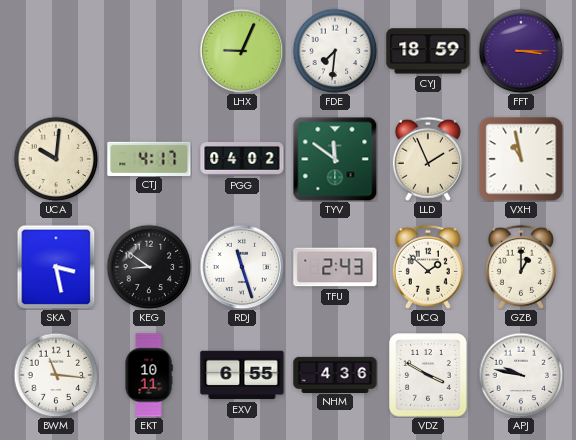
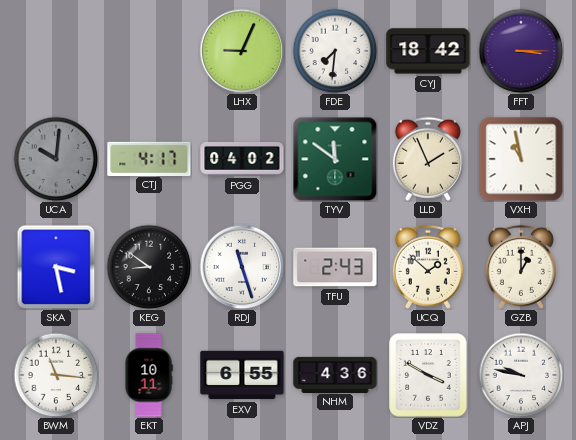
CYJ: 18:59 -> 18:42
UCA dial: cream -> grey
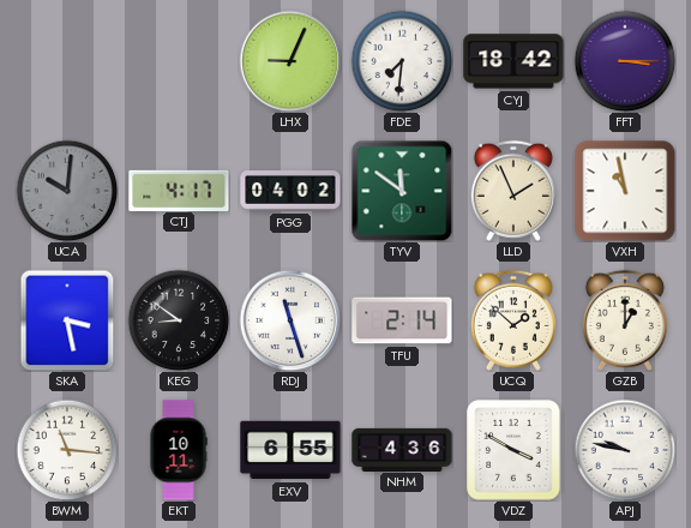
TFU: 2:43 -> 2:14
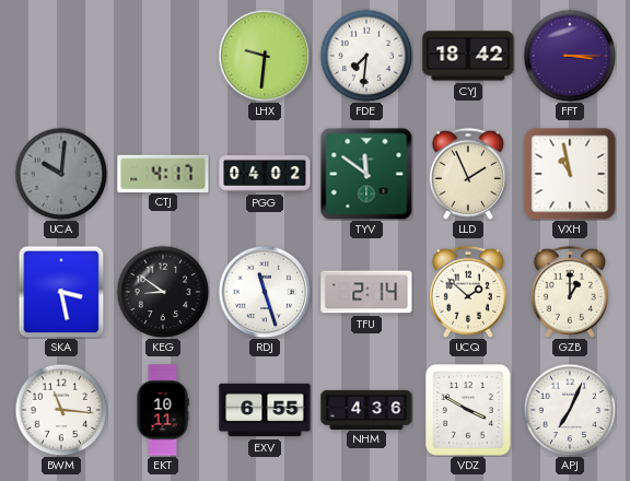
LHX: 9:04 -> 9:31
APJ: 9:47 -> 7:04
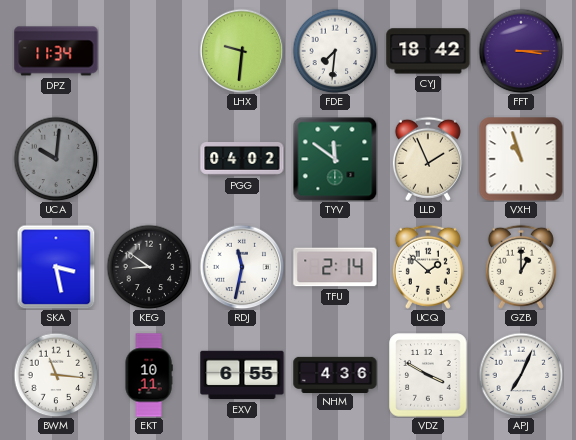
DPZ: none -> 11:34
CTJ: 4:17 -> none
VXH: 10:58 -> 10:57
RDJ: 11:27 -> 11:32
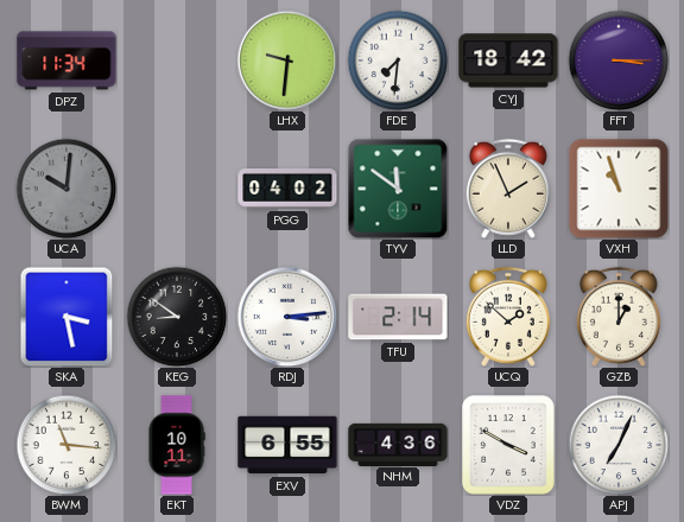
RDJ: 11:32 -> 3:14
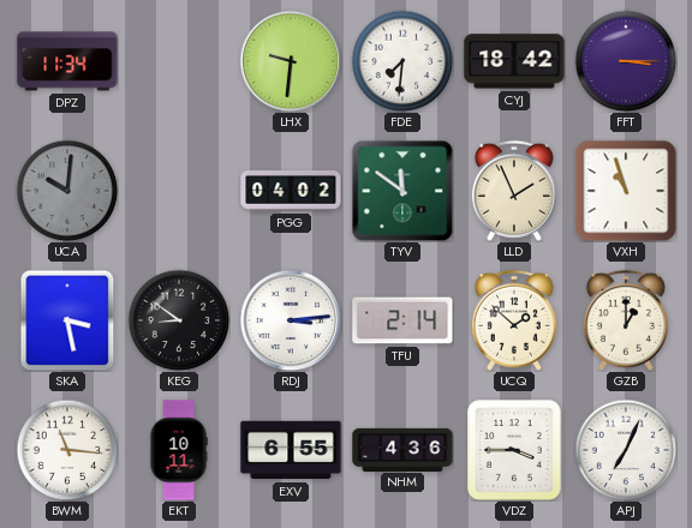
VDZ: 3:50 -> 3:45
